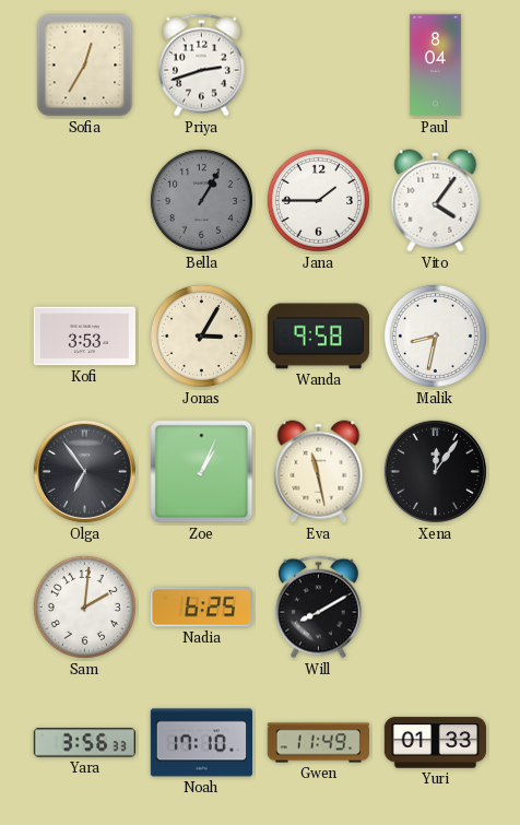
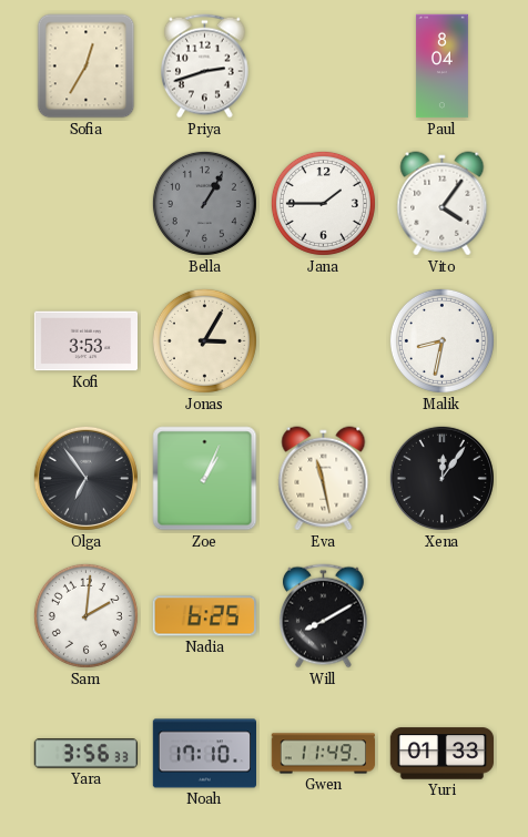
Wanda: 9:58 -> none
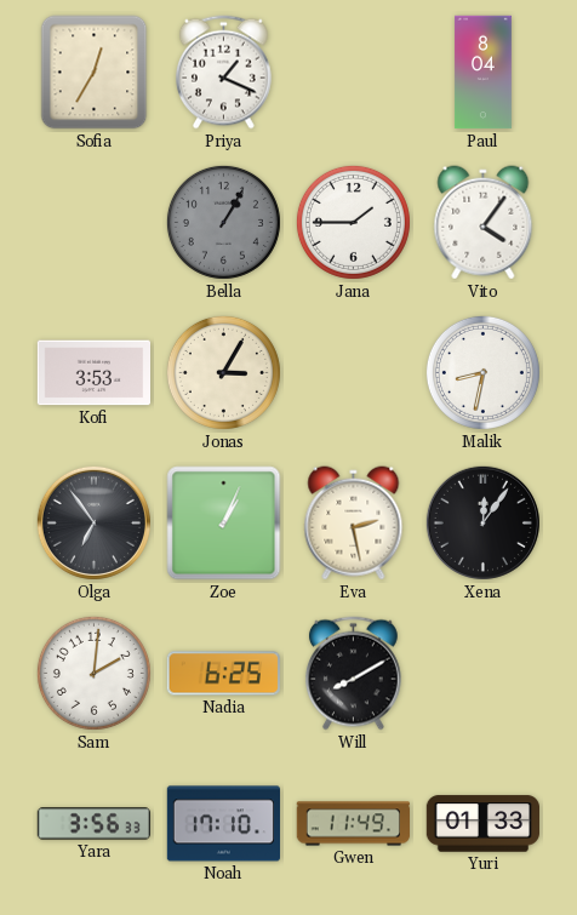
Priya: 2:42 -> 1:19
Eva: 11:28 -> 2:28
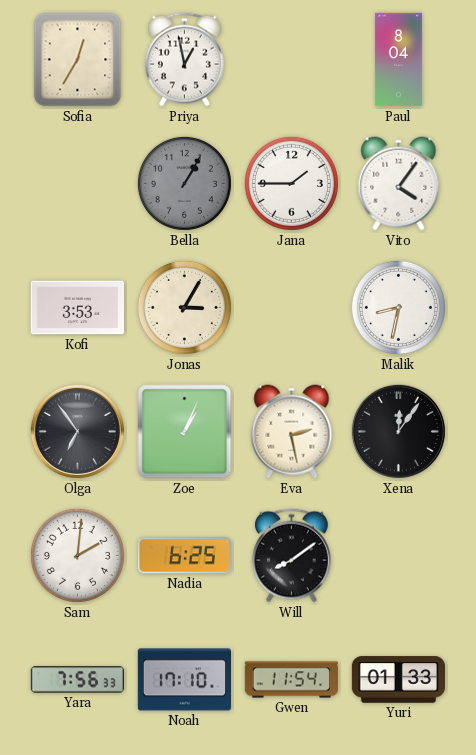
Priya: 1:19 -> 12:58
Will: 8:10 -> 8:09
Yara: 3:56 -> 7:56
Gwen: 11:49 -> 11:54
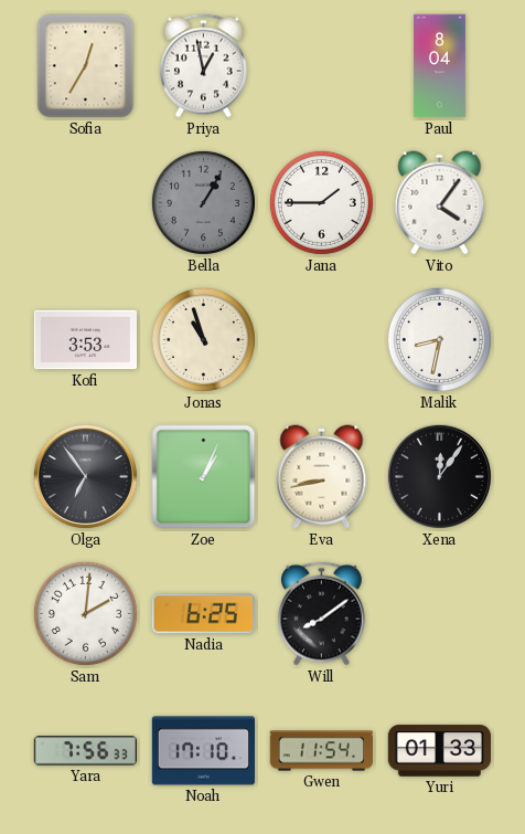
Jonas: 3:05 -> 10:57
Eva: 2:28 -> 8:43
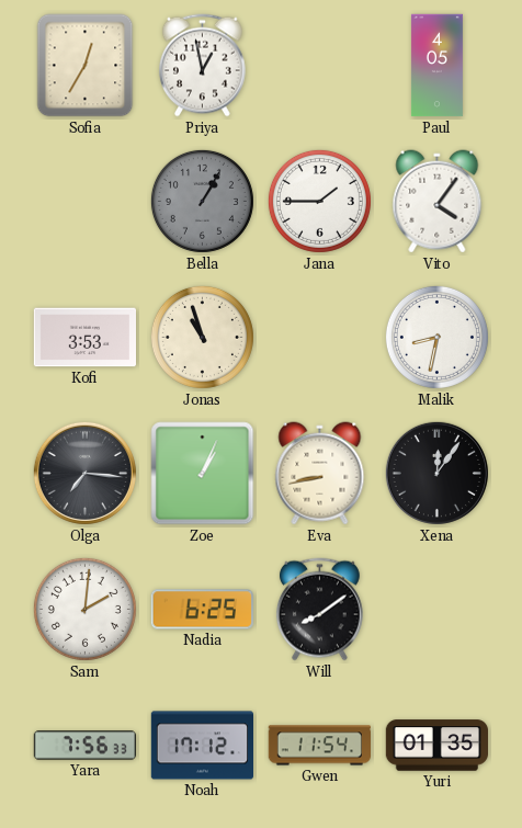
Paul: 8:04 -> 4:05
Olga: 6:54 -> 7:16
Noah: 17:10 -> 17:12
Yuri: 01:33 -> 01:35
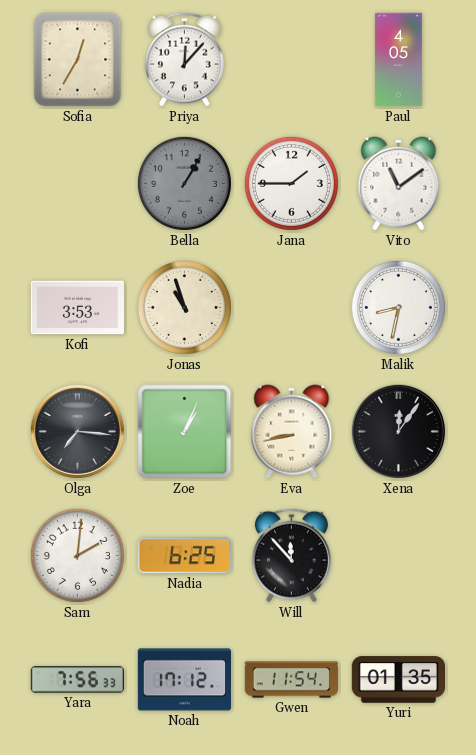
Priya: 12:58 -> 12:07
Vito: 4:06 -> 11:09
Will: 8:09 -> 11:53
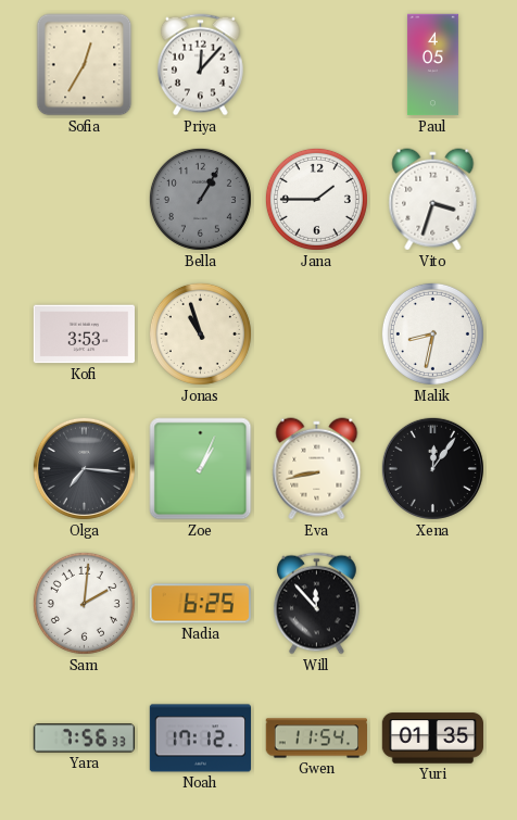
Vito: 11:09 -> 3:33
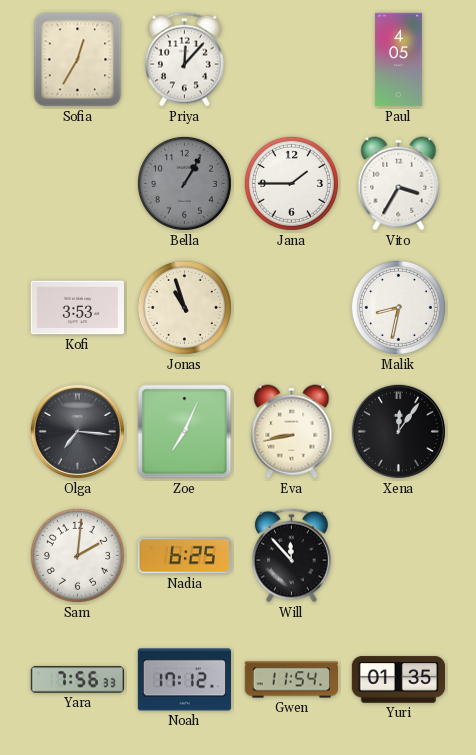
Vito: 3:33 -> 3:35
Zoe: 1:04 -> 7:04
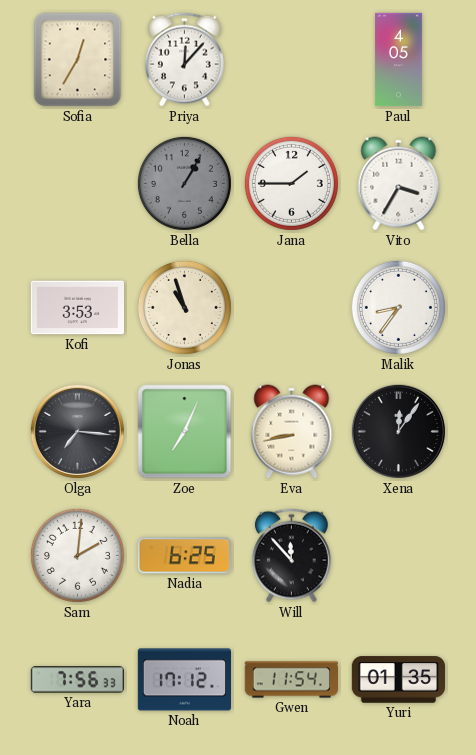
Malik: 8:32 -> 8:36
